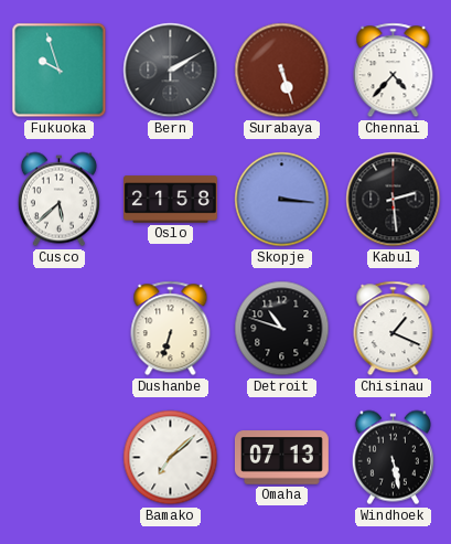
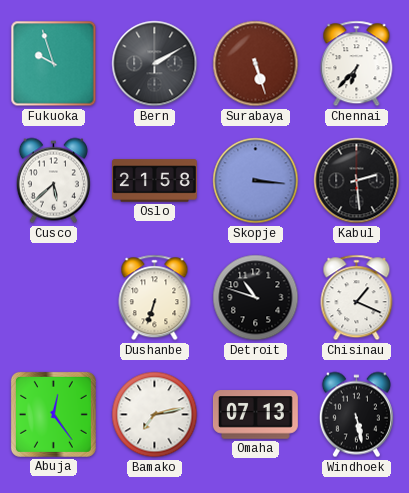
Chennai: 4:37 -> 6:37
Abuja: none -> 12:24
Bamako: 7:08 -> 7:13
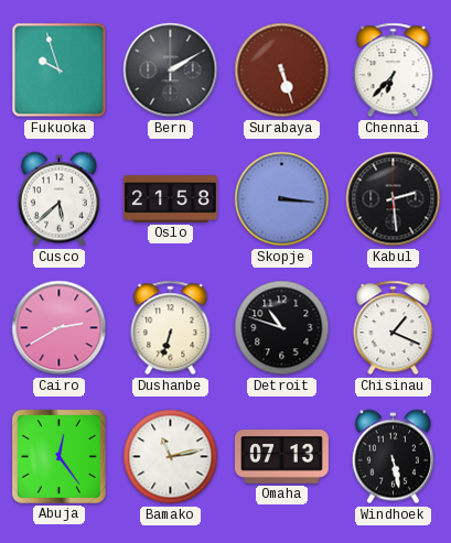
Cairo: none -> 2:40
Bamako: 7:13 -> 11:13
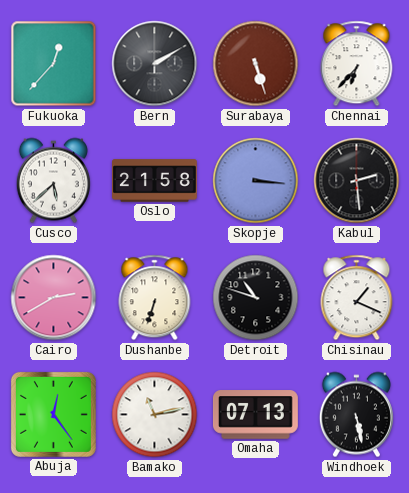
Fukuoka: 9:57 -> 12:37
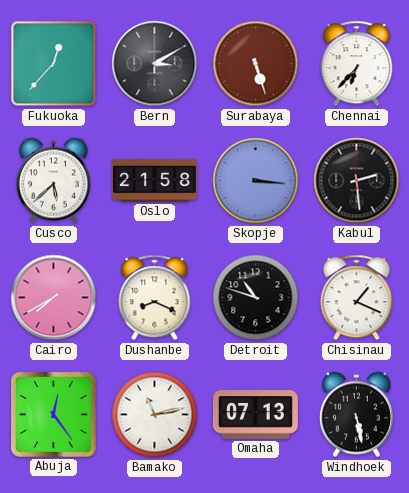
Bern: 2:10 -> 3:10
Cairo: 2:40 -> 7:40
Dushanbe: 6:33 -> 8:19
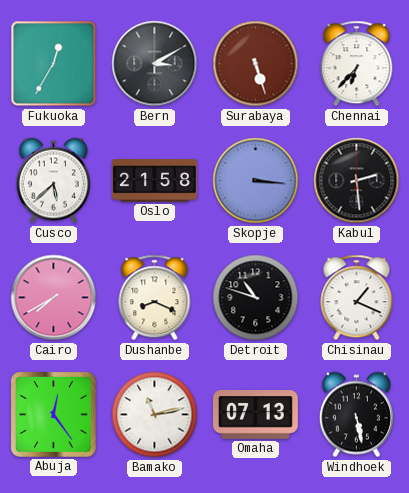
Fukuoka: 12:37 -> 12:35
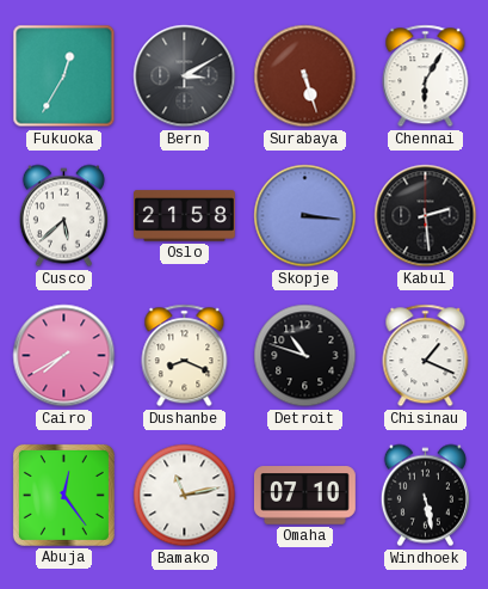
Chennai: 6:37 -> 6:05
Omaha: 07:13 -> 07:10
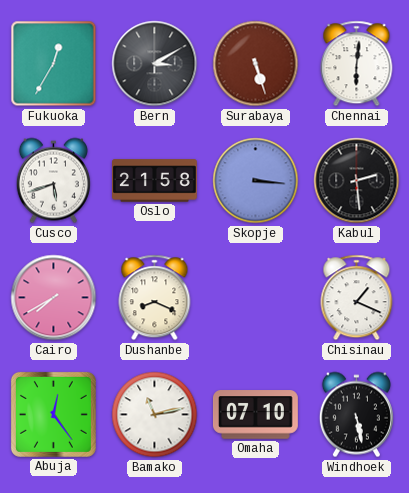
Chennai: 6:05 -> 6:01
Cusco: 5:38 -> 5:42
Detroit: 10:48 -> none
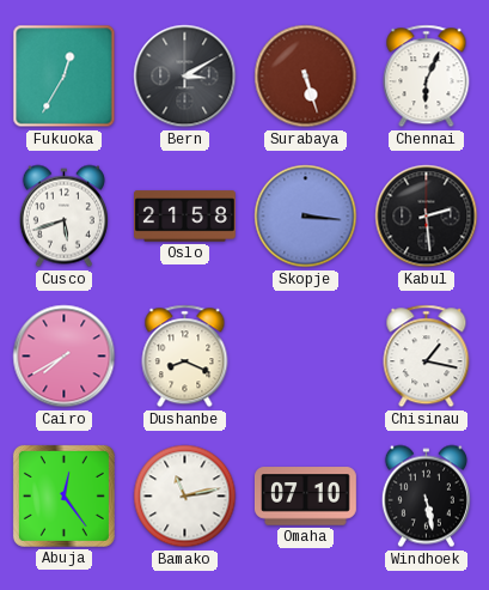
Chennai: 6:01 -> 6:04
Chisinau: 1:19 -> 1:17
